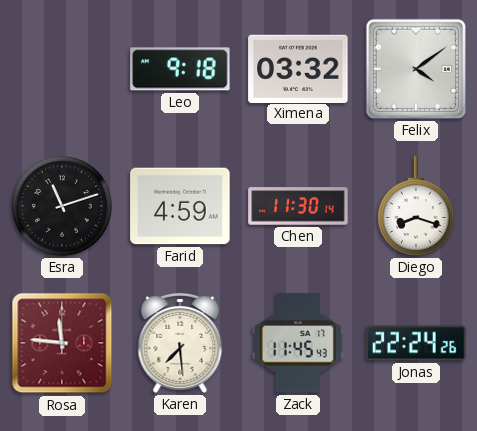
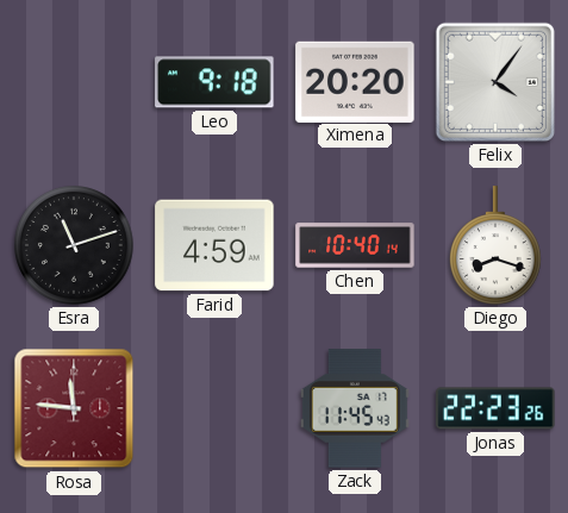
Ximena: 03:32 -> 20:20
Felix: 4:09 -> 4:06
Chen: 11:30 -> 10:40
Karen: 7:29 -> none
Jonas: 22:24 -> 22:23
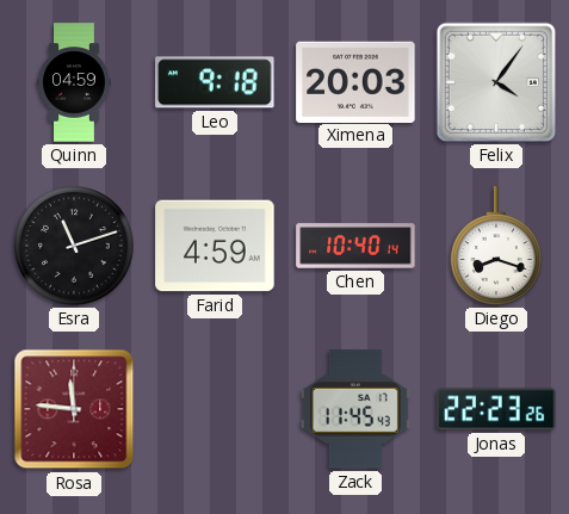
Quinn: none -> 04:59
Ximena: 20:20 -> 20:03
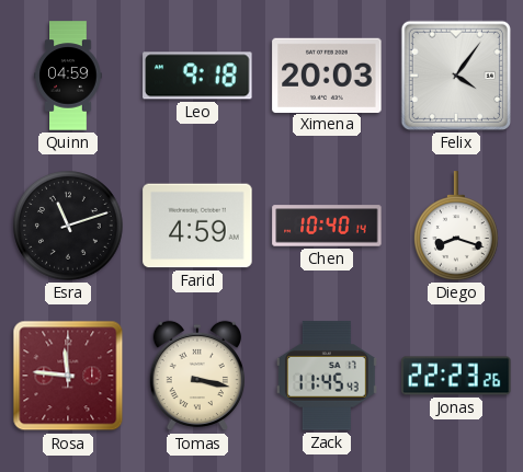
Tomas: none -> 3:17
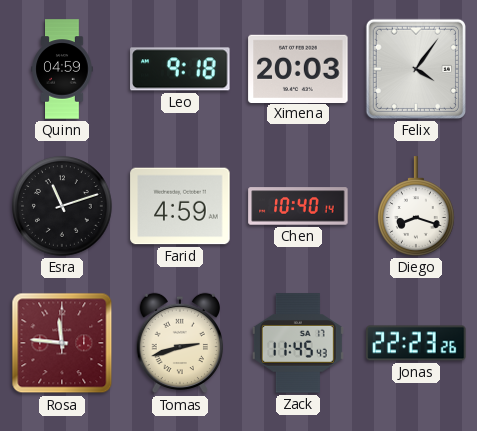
Tomas: 3:17 -> 2:42
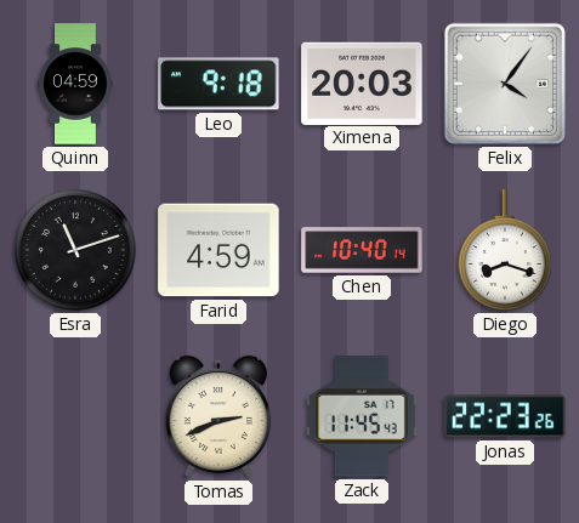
Rosa: 11:46 -> none
Tomas: 2:42 -> 2:41
